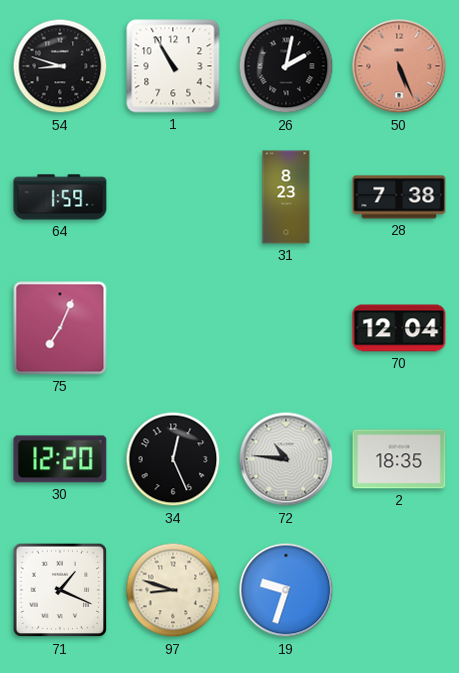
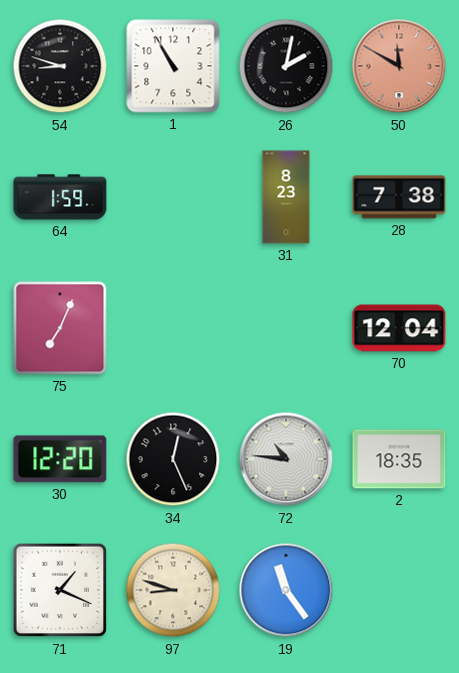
50: 5:26 -> 11:50
19: 9:33 -> 11:24
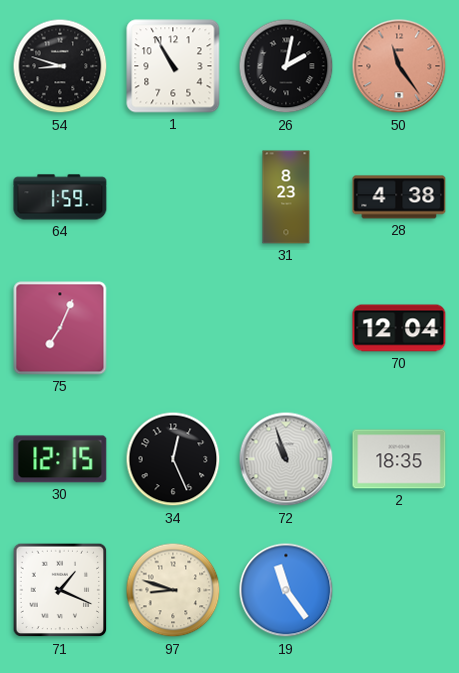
50: 11:50 -> 11:24
28: 7:38 -> 4:38
30: 12:20 -> 12:15
72: 10:46 -> 10:57
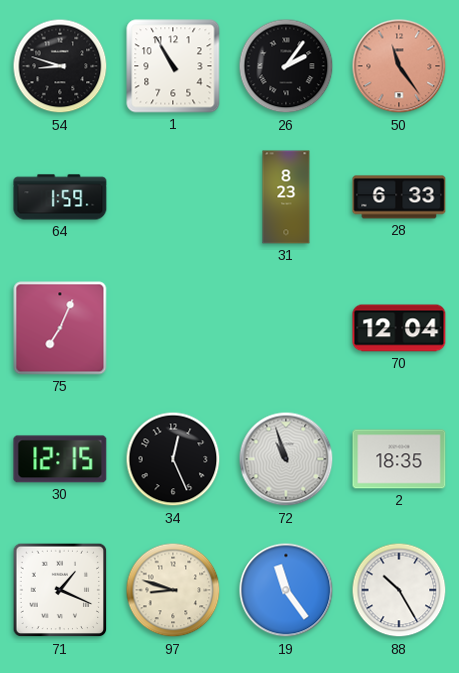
26: 2:02 -> 2:06
28: 4:38 -> 6:33
88: none -> 10:25
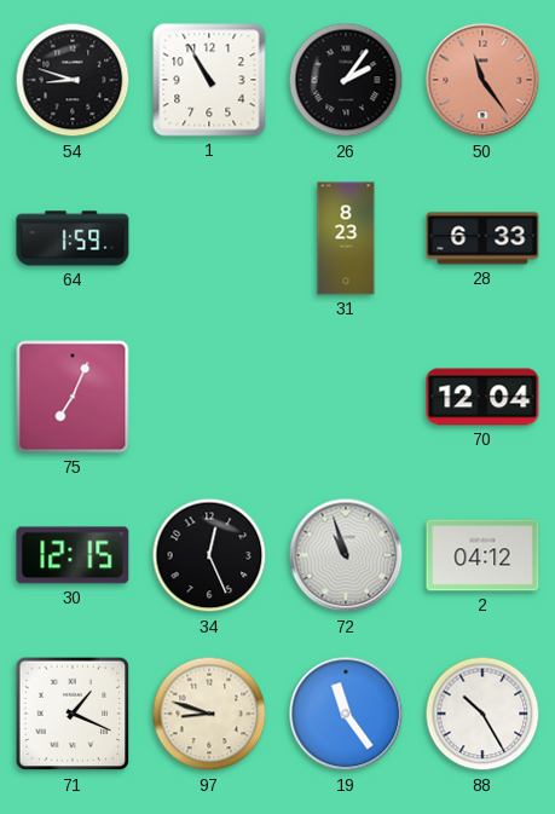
2: 18:35 -> 04:12
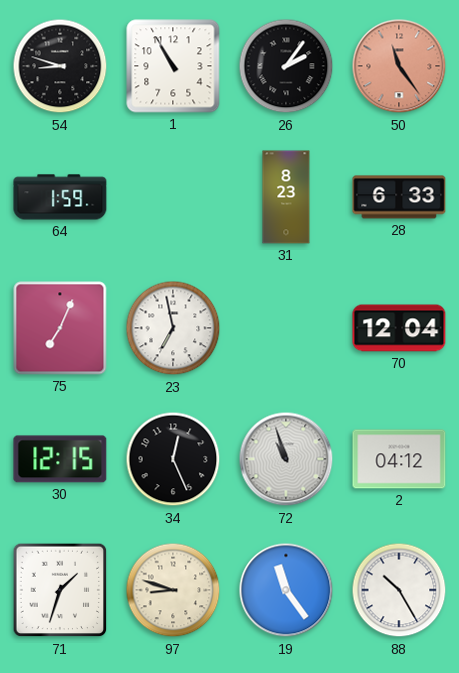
23: none -> 6:58
71: 1:19 -> 1:33
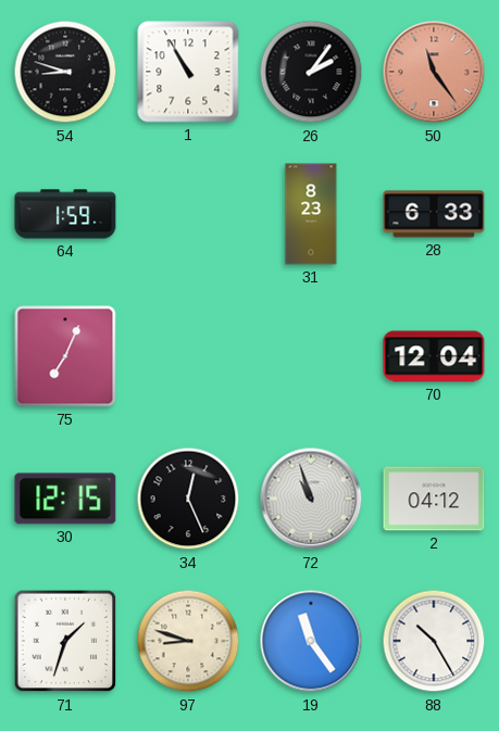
23: 6:58 -> none
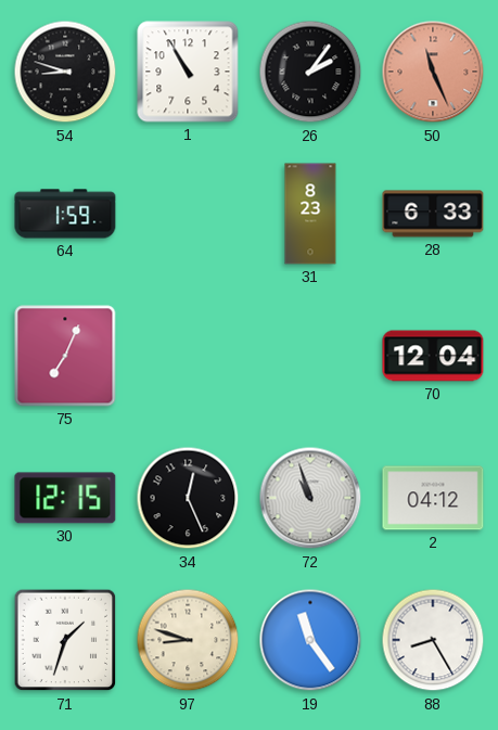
50: 11:24 -> 11:26
88: 10:25 -> 8:25
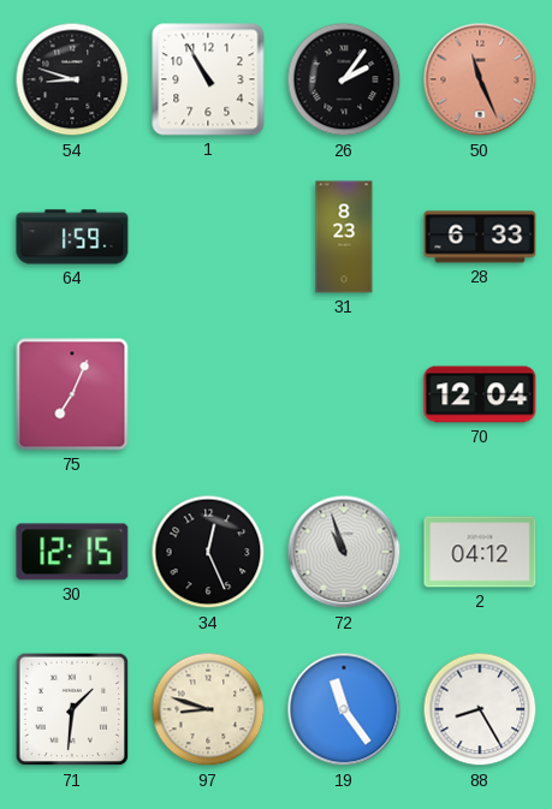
71: 1:33 -> 1:31
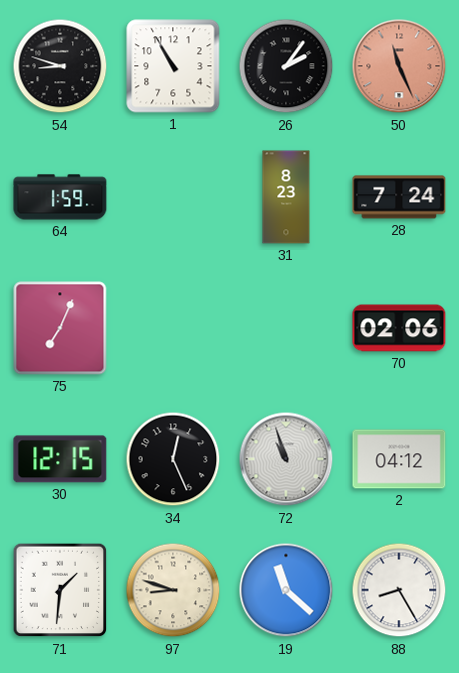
28: 6:33 -> 7:24
70: 12:04 -> 02:06
19: 11:24 -> 11:22
